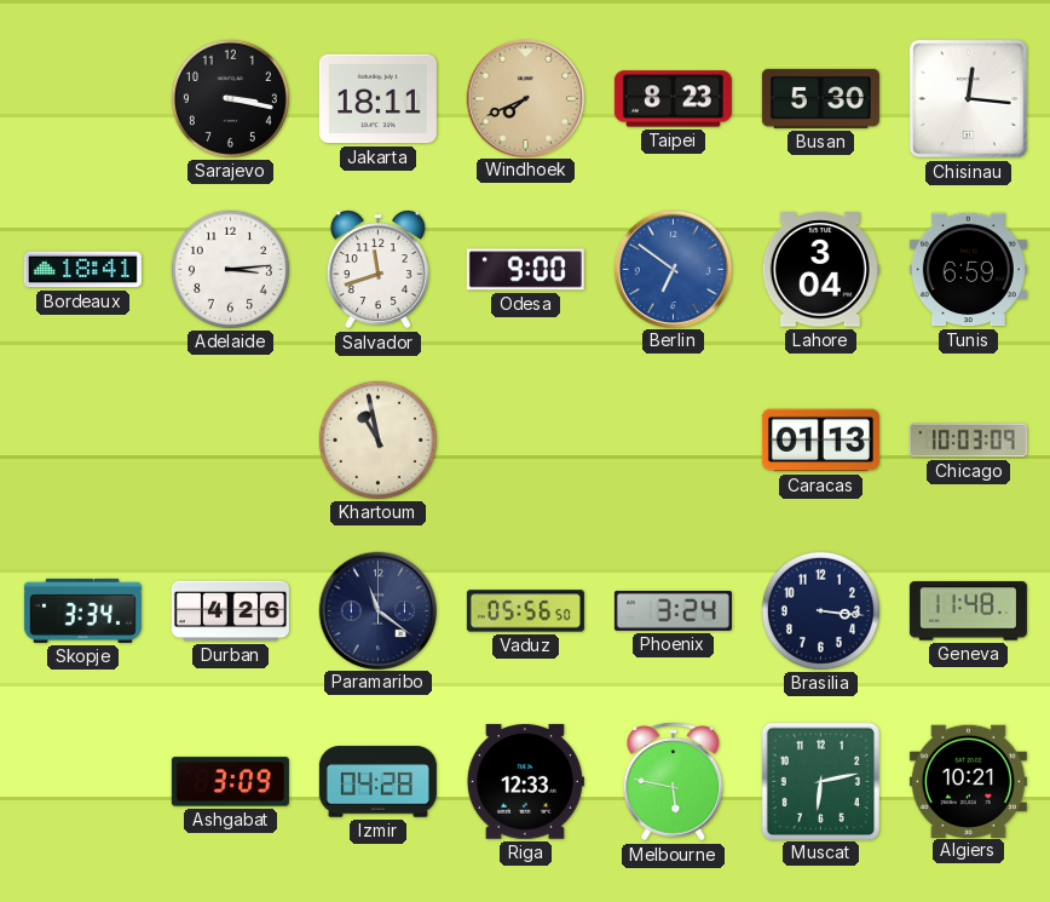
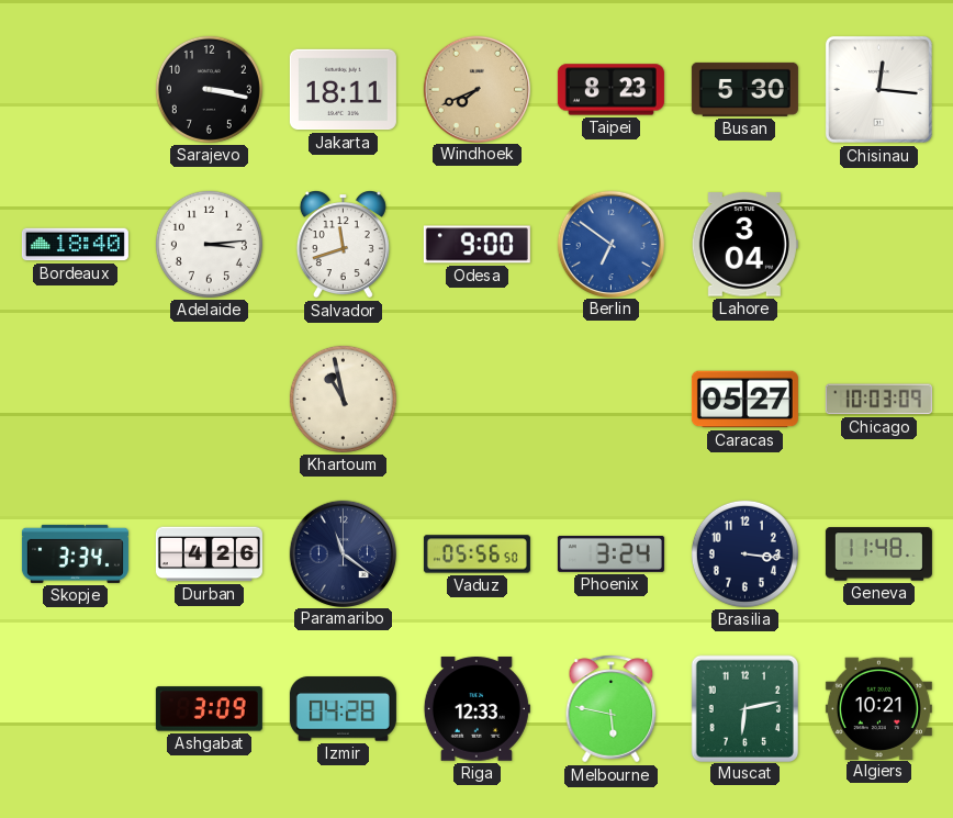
Bordeaux: 18:41 -> 18:40
Tunis: 6:59 -> none
Caracas: 01:13 -> 05:27
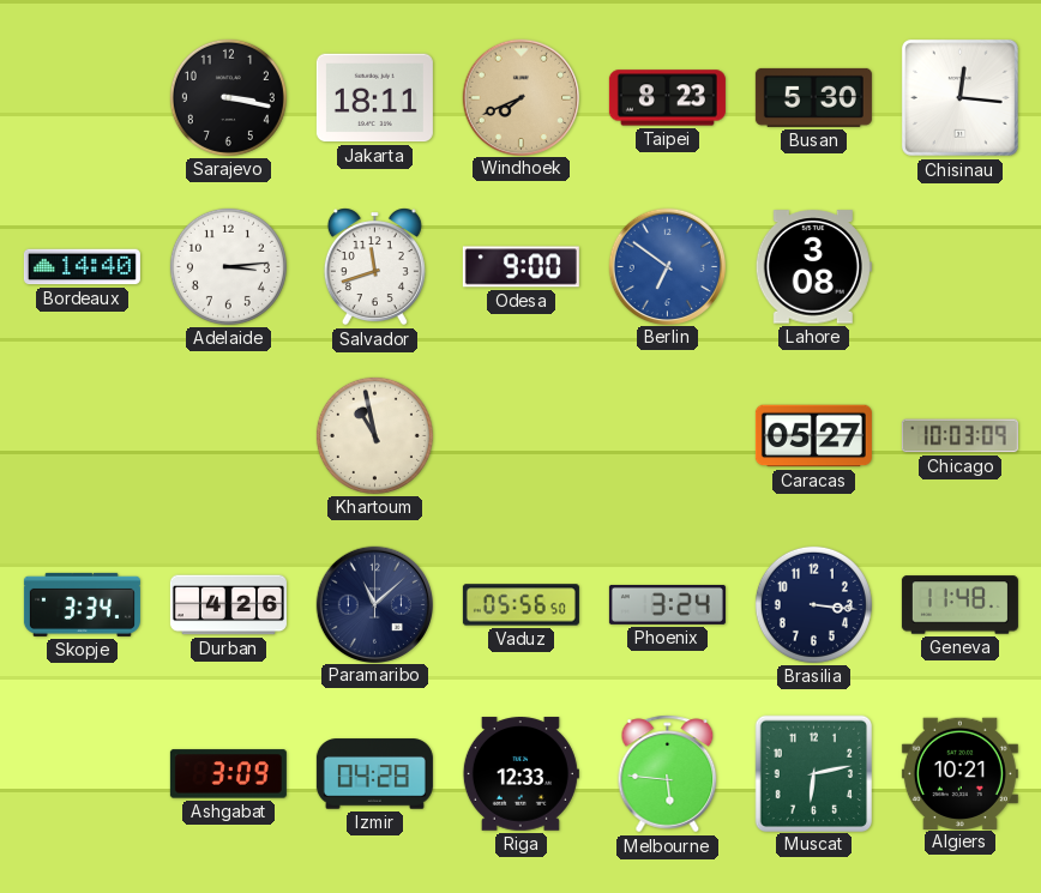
Bordeaux: 18:40 -> 14:40
Lahore: 3:04 -> 3:08
Paramaribo: 11:21 -> 11:08
Melbourne: 5:47 -> 5:46
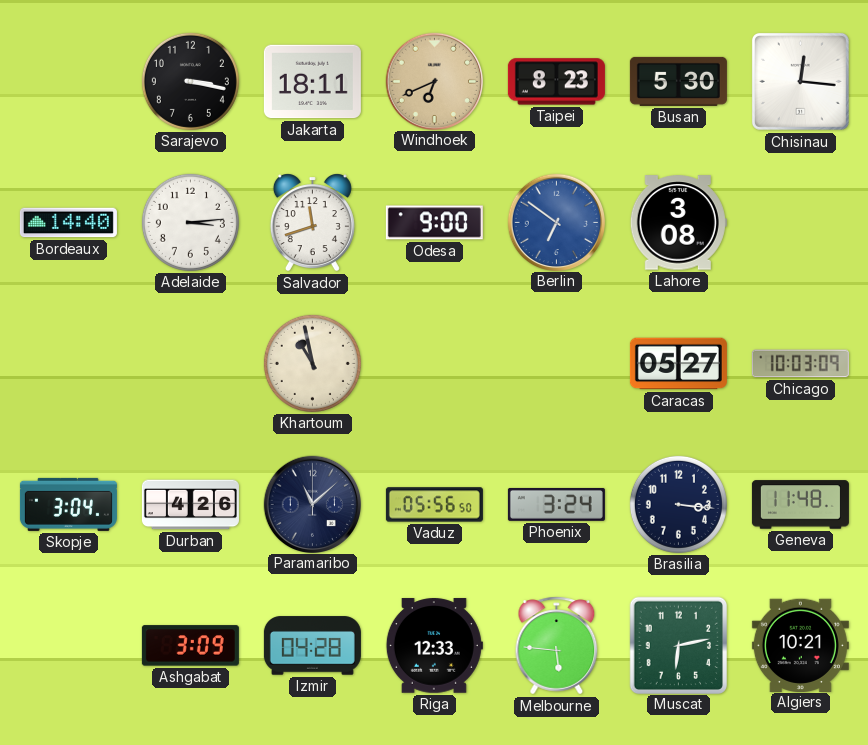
Windhoek: 7:41 -> 6:41
Skopje: 3:34 -> 3:04
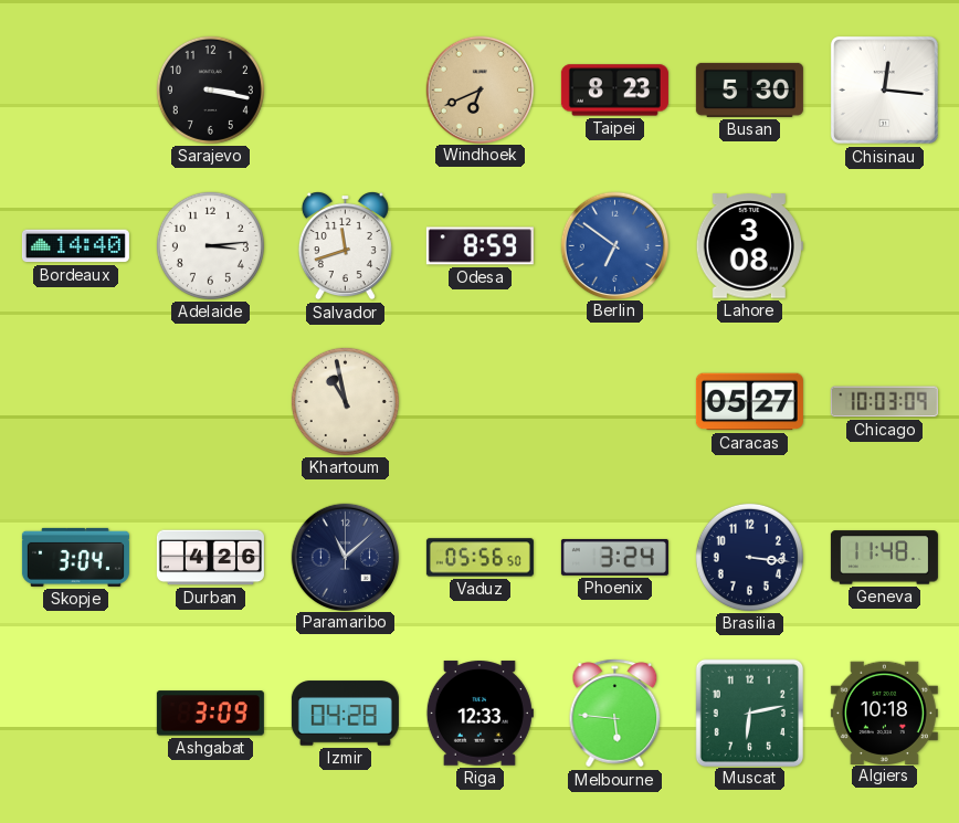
Jakarta: 18:11 -> none
Odesa: 9:00 -> 8:59
Algiers: 10:21 -> 10:18
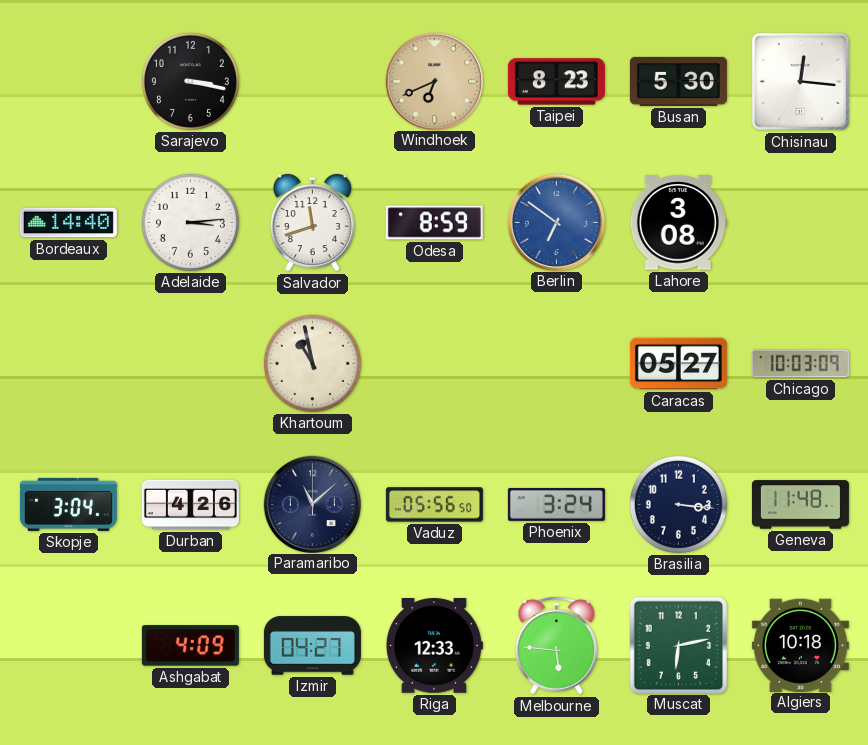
Ashgabat: 3:09 -> 4:09
Izmir: 04:28 -> 04:27
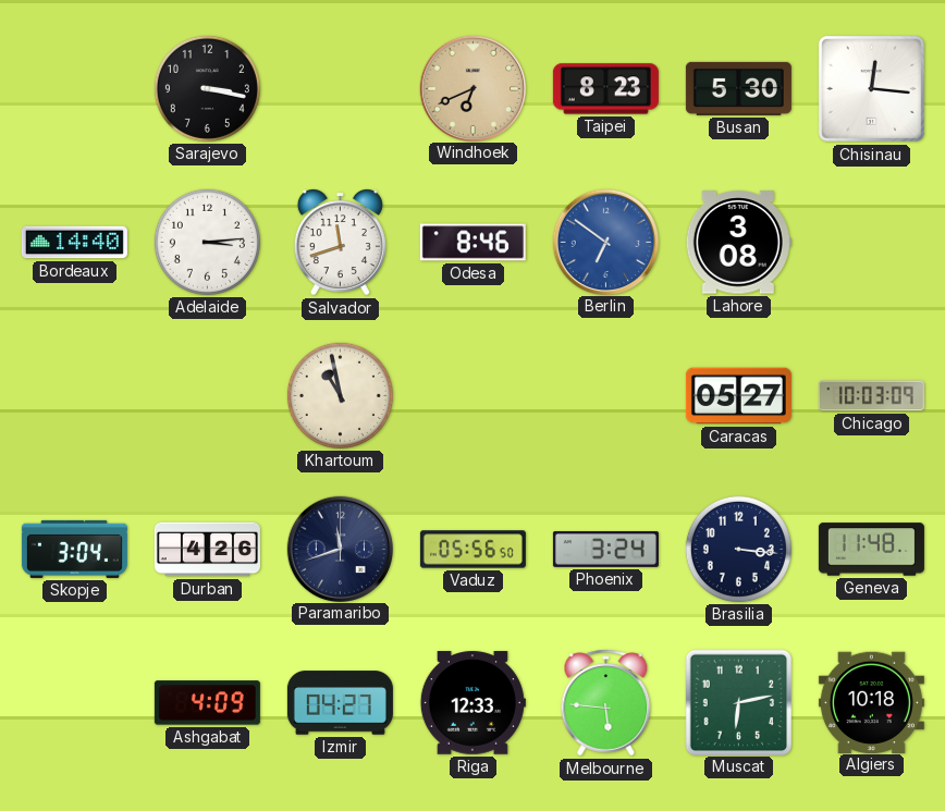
Odesa: 8:59 -> 8:46
Paramaribo: 11:08 -> 11:42
